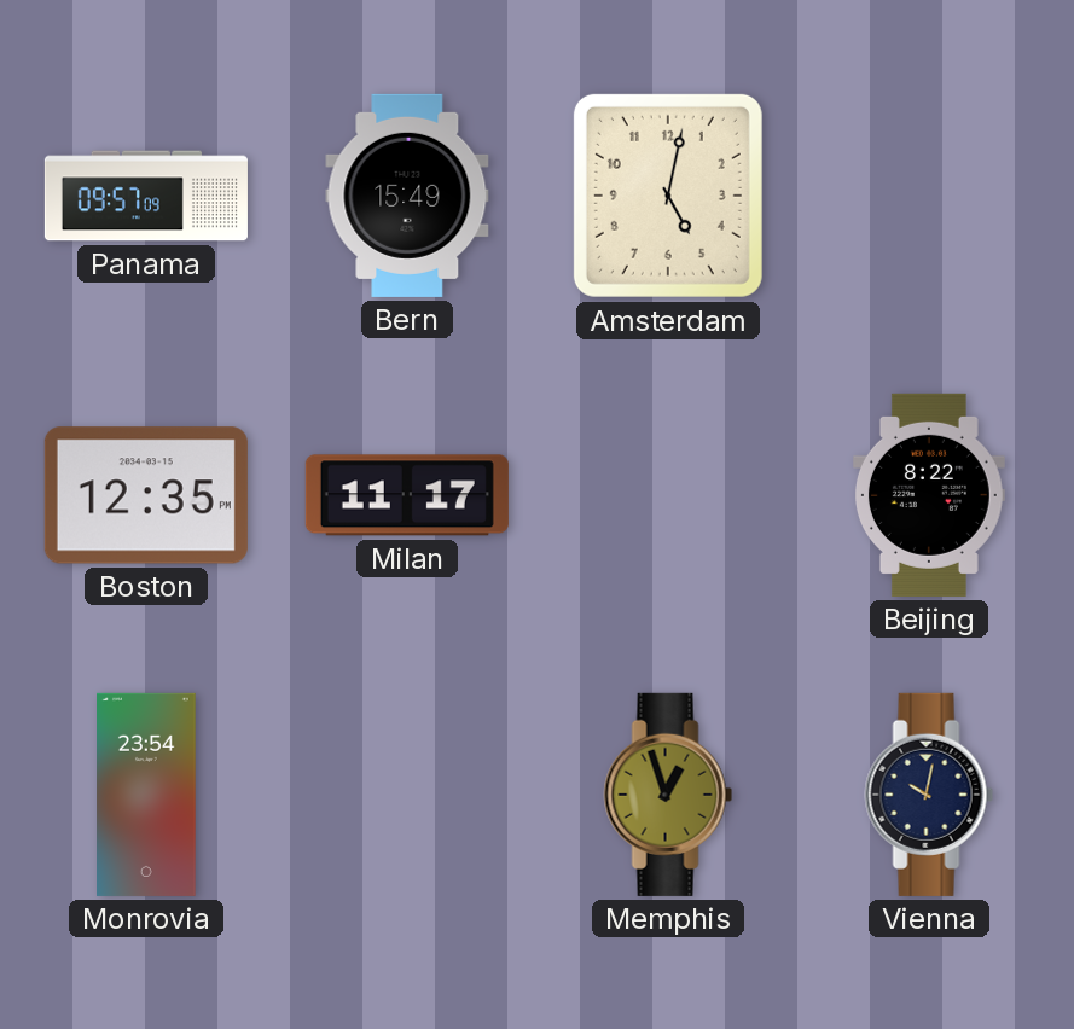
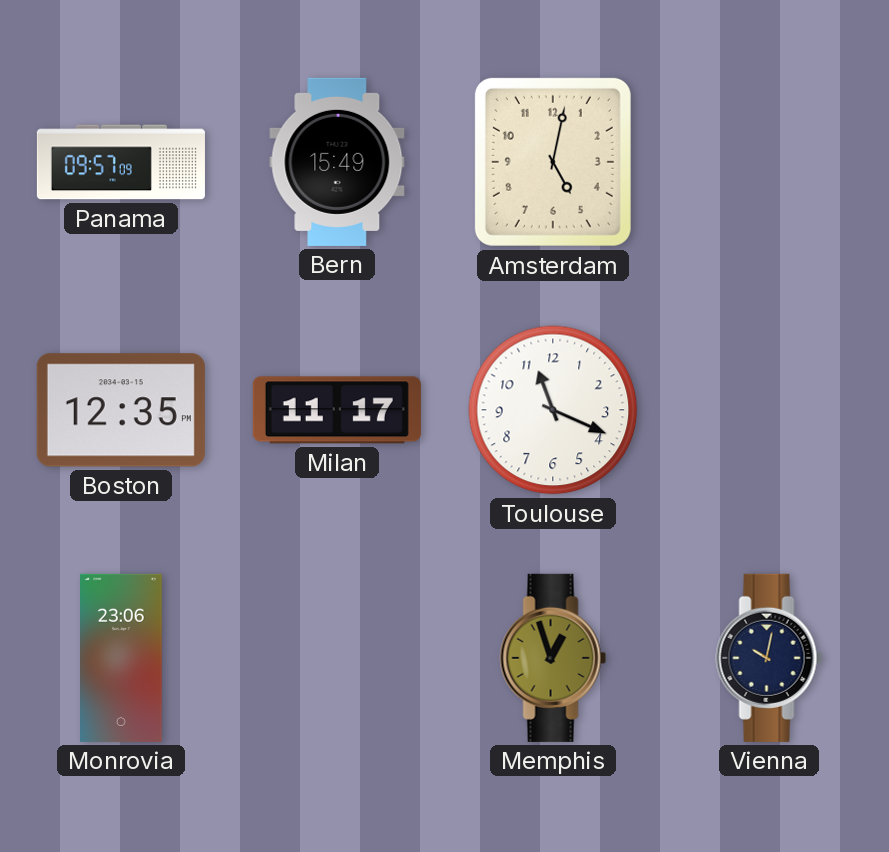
Toulouse: none -> 11:19
Beijing: 8:22 -> none
Monrovia: 23:54 -> 23:06
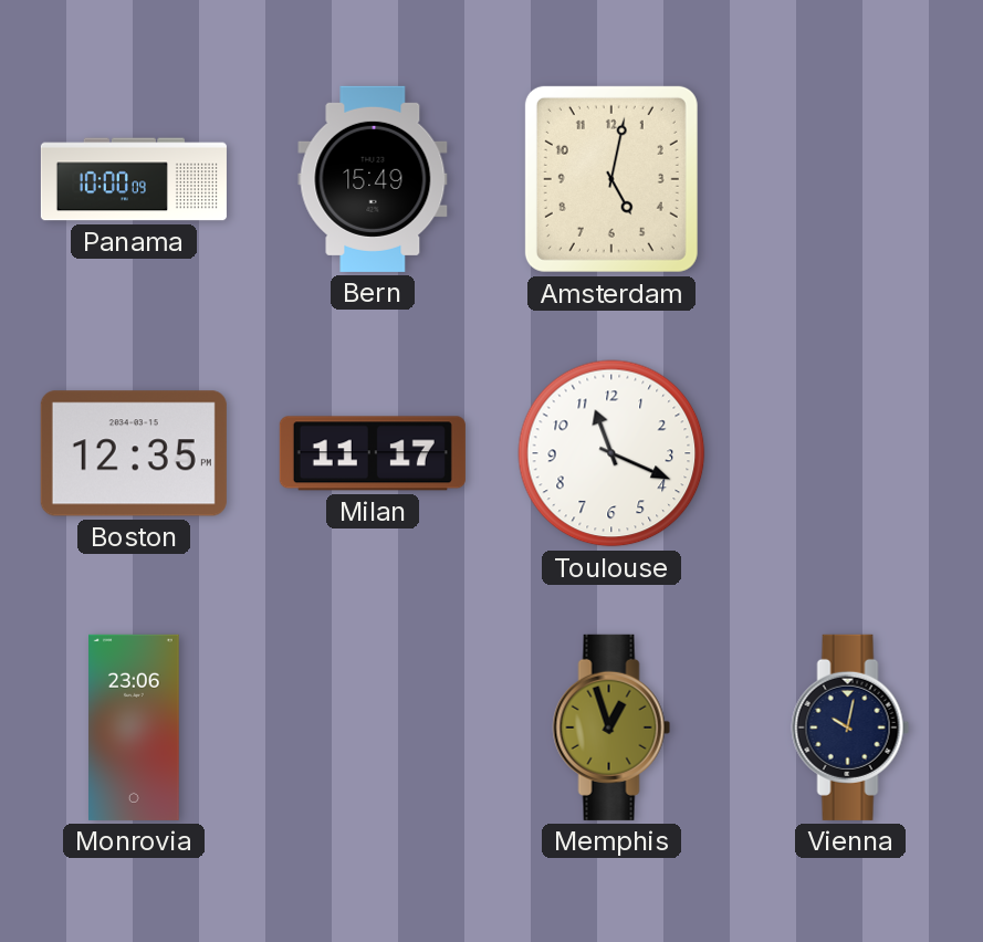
Panama: 09:57 -> 10:00
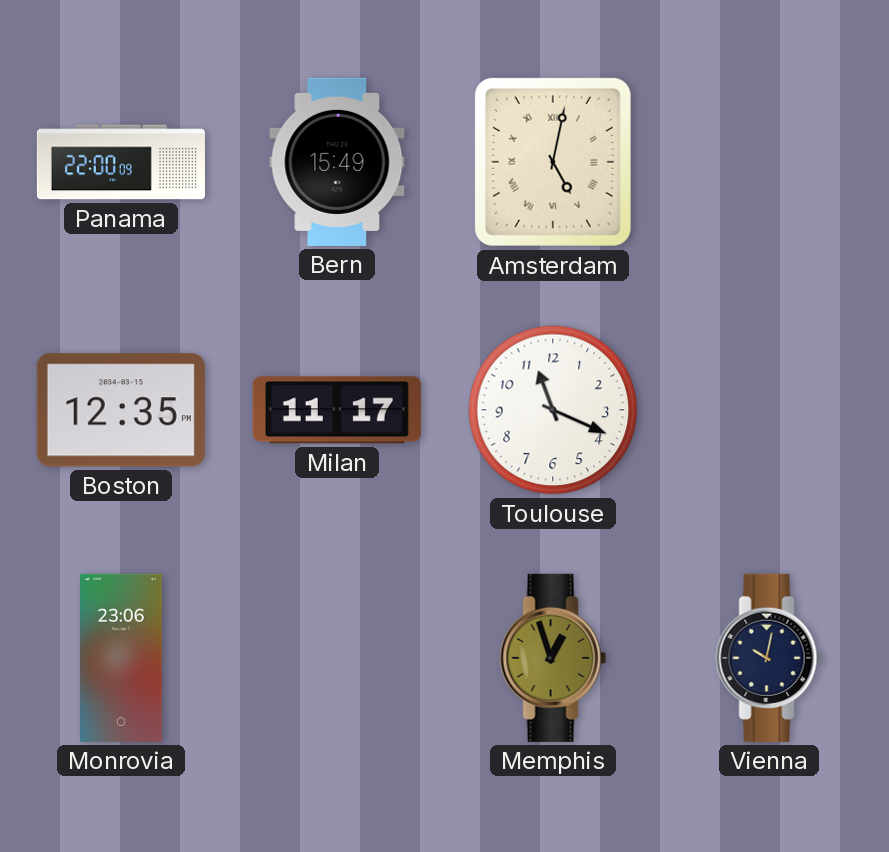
Panama: 10:00 -> 22:00
Amsterdam numerals: Arabic -> Roman
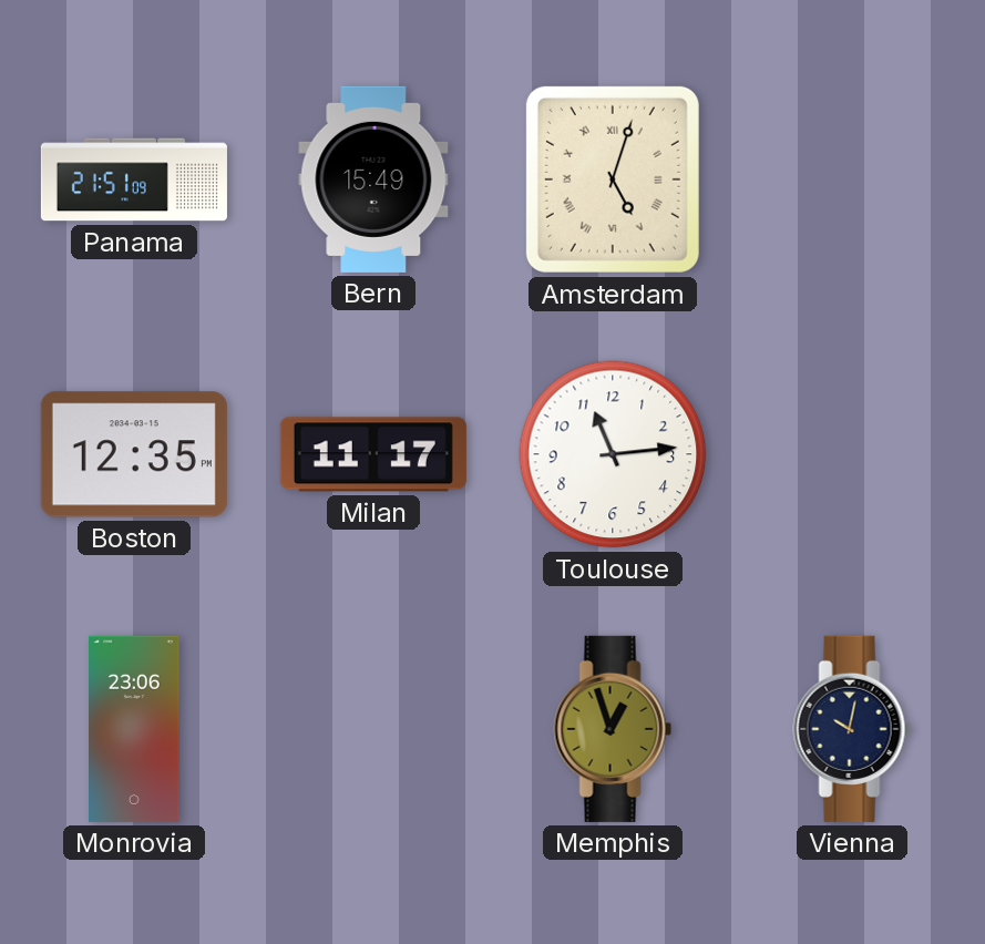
Panama: 22:00 -> 21:51
Amsterdam: 5:02 -> 5:03
Toulouse: 11:19 -> 11:14
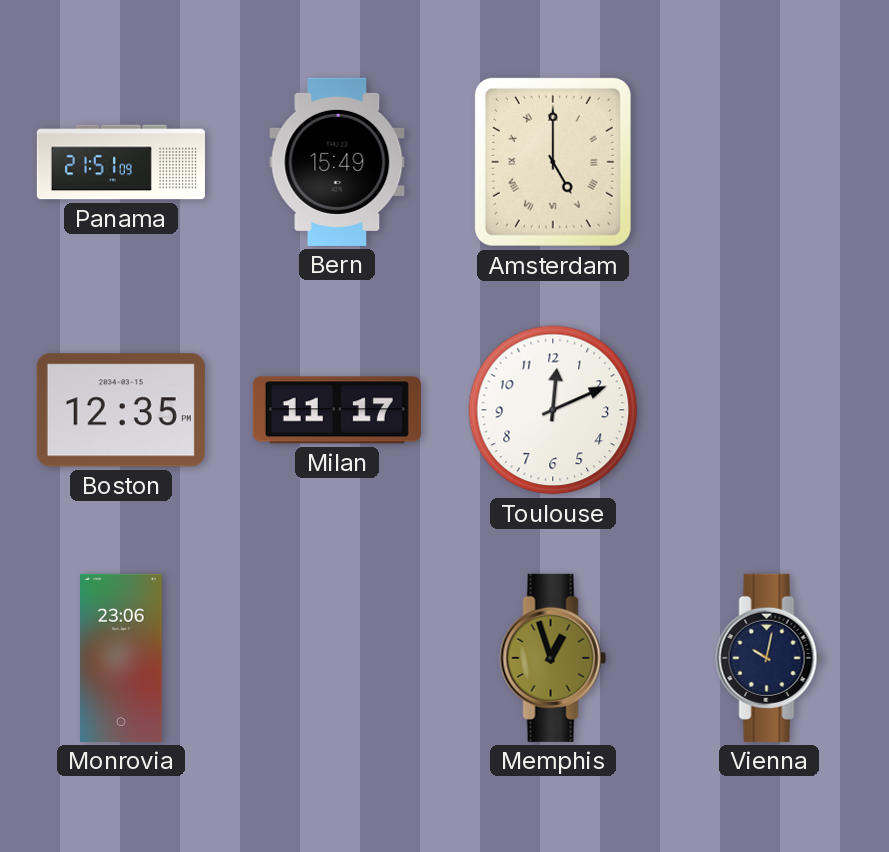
Amsterdam: 5:03 -> 5:00
Toulouse: 11:14 -> 12:11
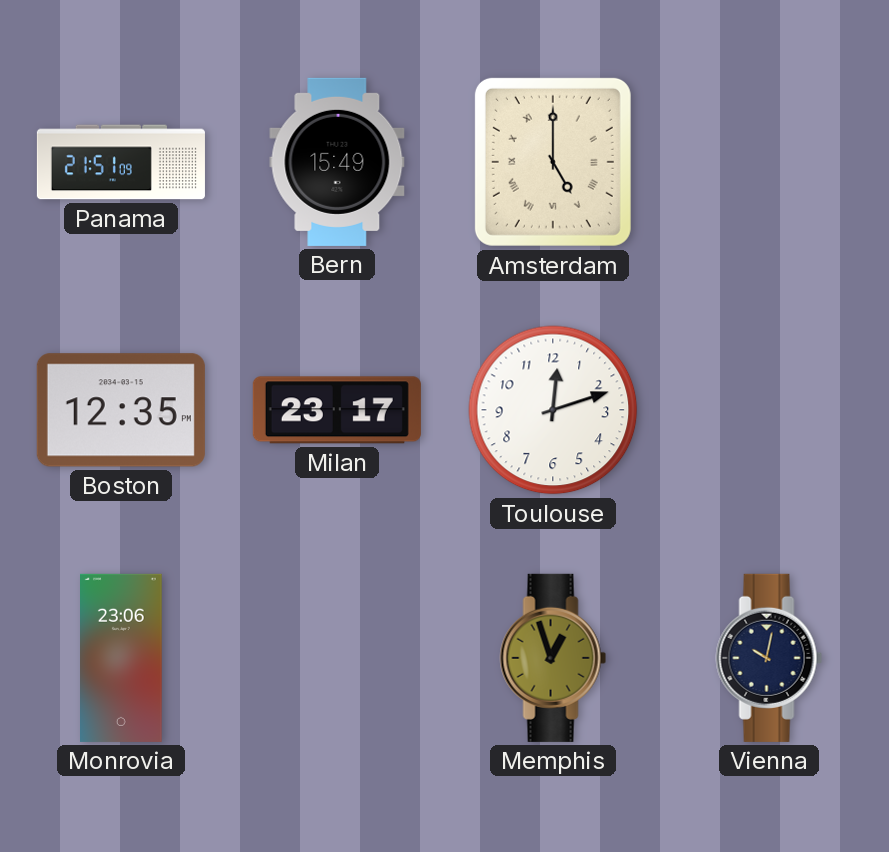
Milan: 11:17 -> 23:17
Toulouse: 12:11 -> 12:12
